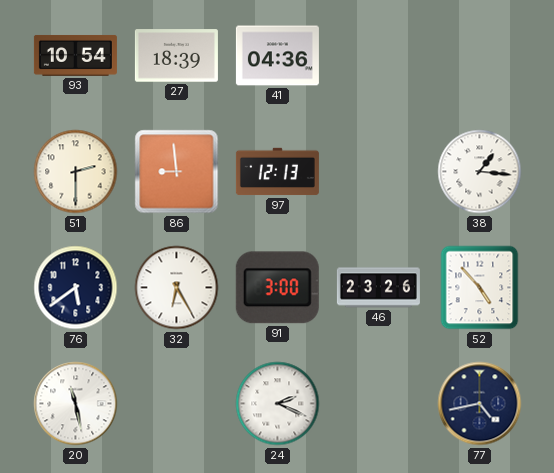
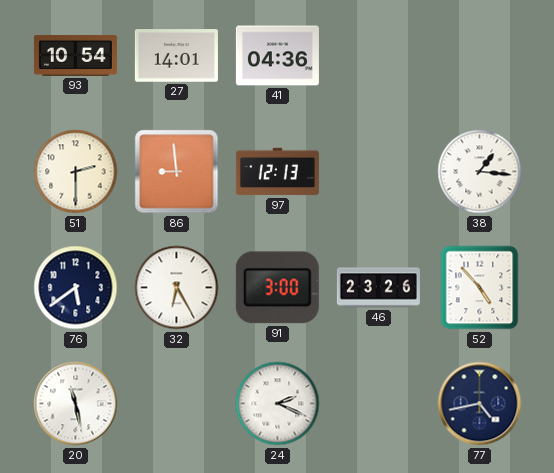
27: 18:39 -> 14:01
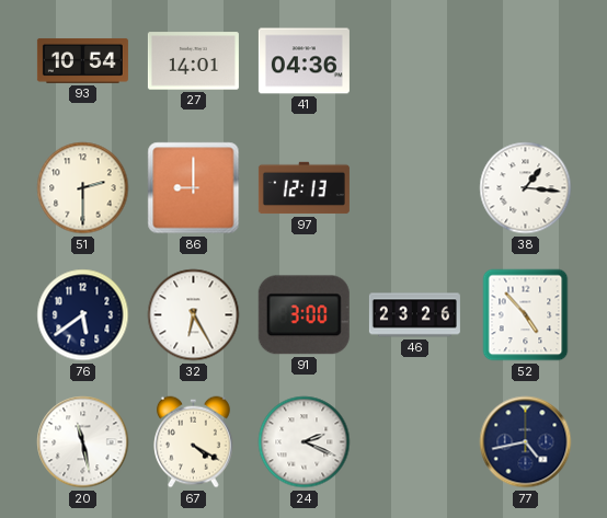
86: 8:59 -> 9:00
67: none -> 4:20
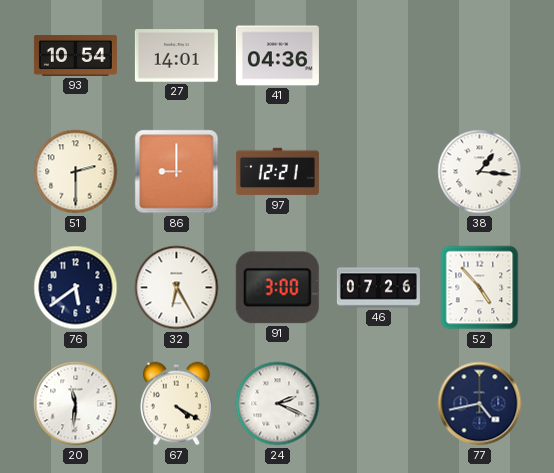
97: 12:13 -> 12:21
46: 23:26 -> 07:26
20: 11:28 -> 11:31
